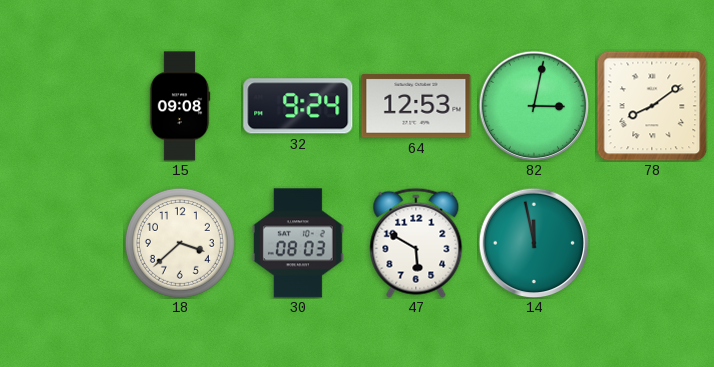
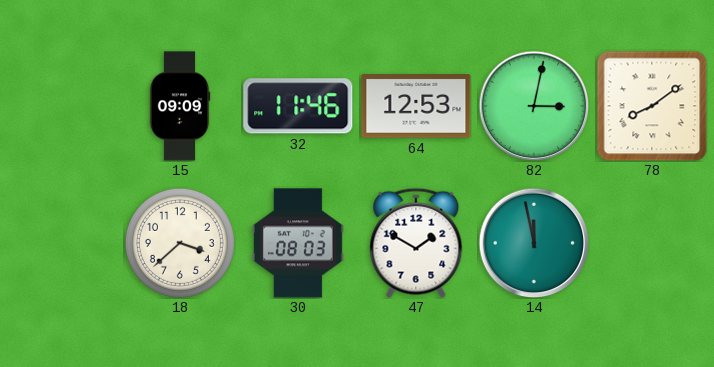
15: 09:08 -> 09:09
32: 9:24 -> 11:46
47: 5:50 -> 1:50
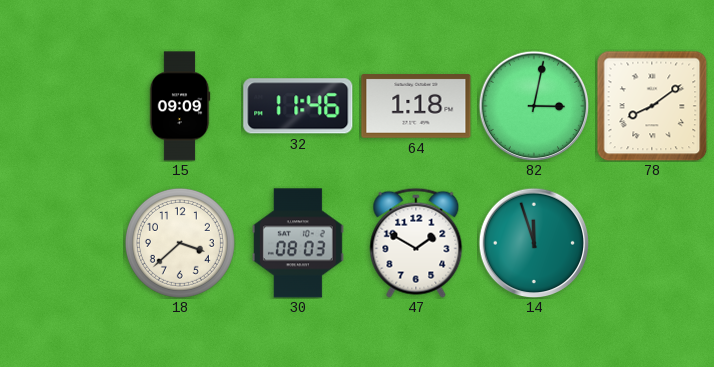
64: 12:53 -> 1:18
14: 11:58 -> 11:57
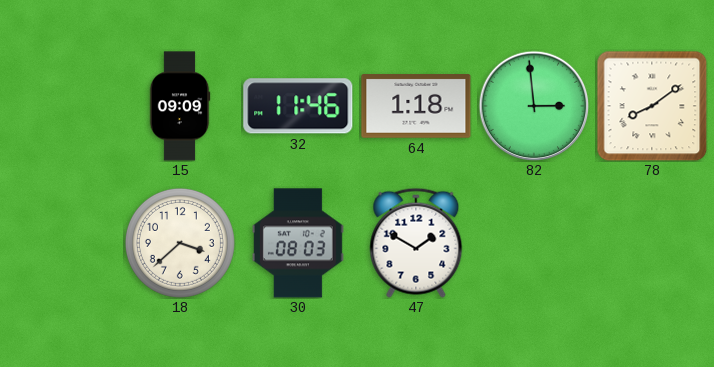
82: 3:02 -> 2:59
14: 11:57 -> none
